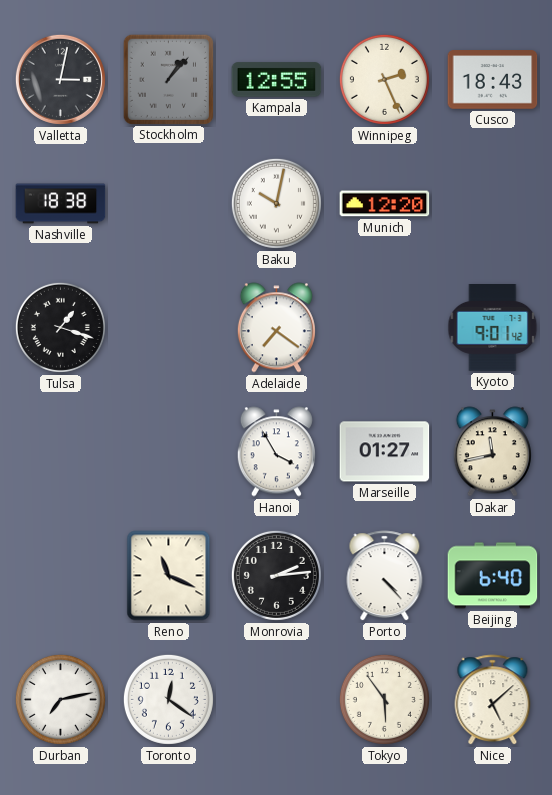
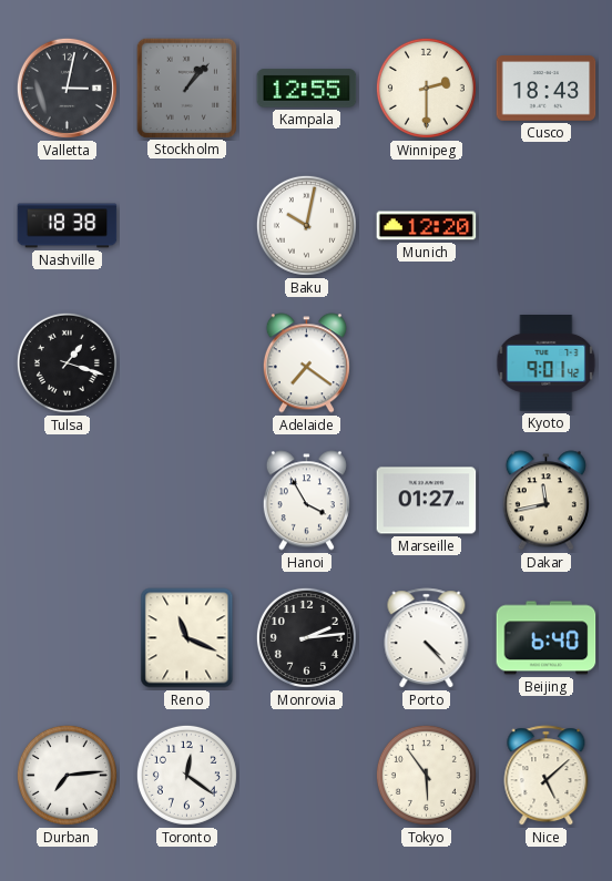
Winnipeg: 2:26 -> 2:30
Durban: 7:13 -> 7:14
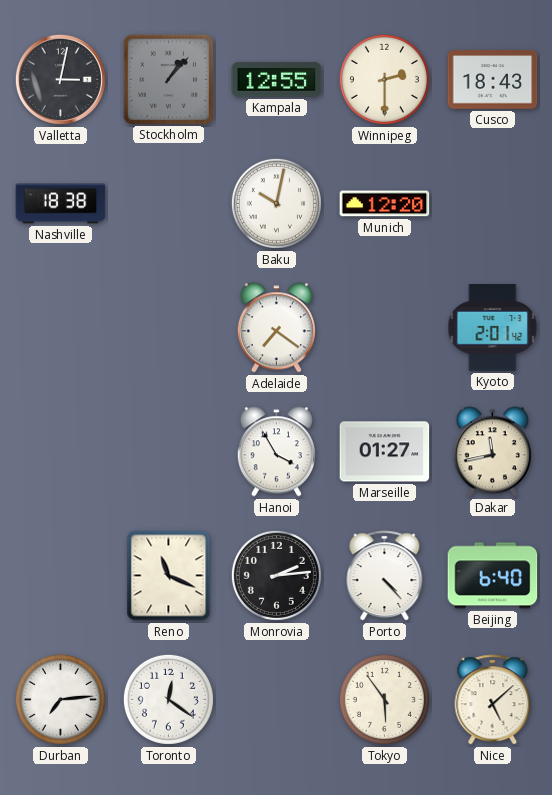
Tulsa: 1:18 -> none
Kyoto: 9:01 -> 2:01
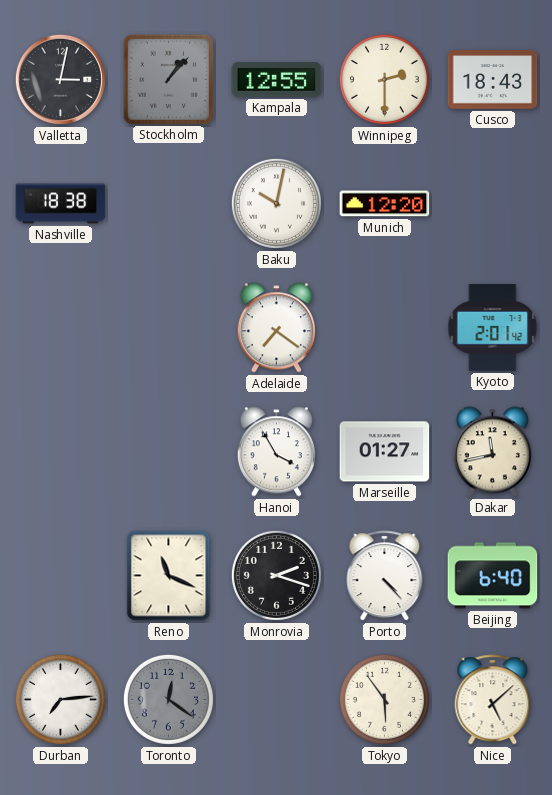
Monrovia: 2:14 -> 2:18
Toronto dial: white -> grey
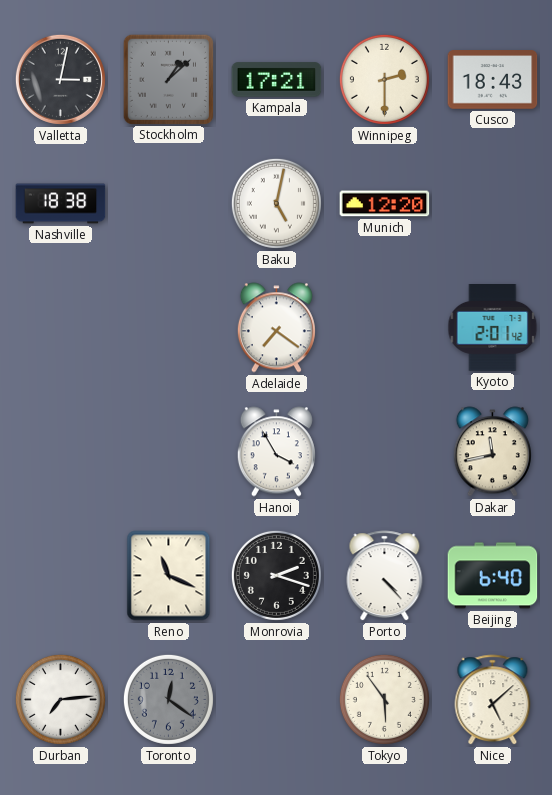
Stockholm: 1:07 -> 1:08
Kampala: 12:55 -> 17:21
Baku: 10:02 -> 5:02
Marseille: 01:27 -> none
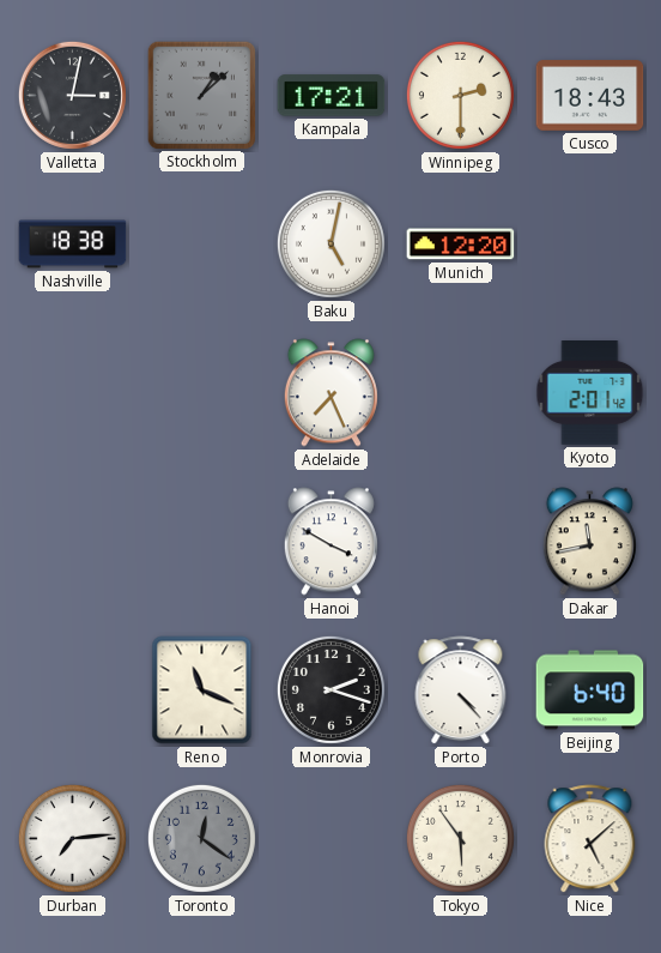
Adelaide: 7:21 -> 7:26
Hanoi: 3:55 -> 3:50
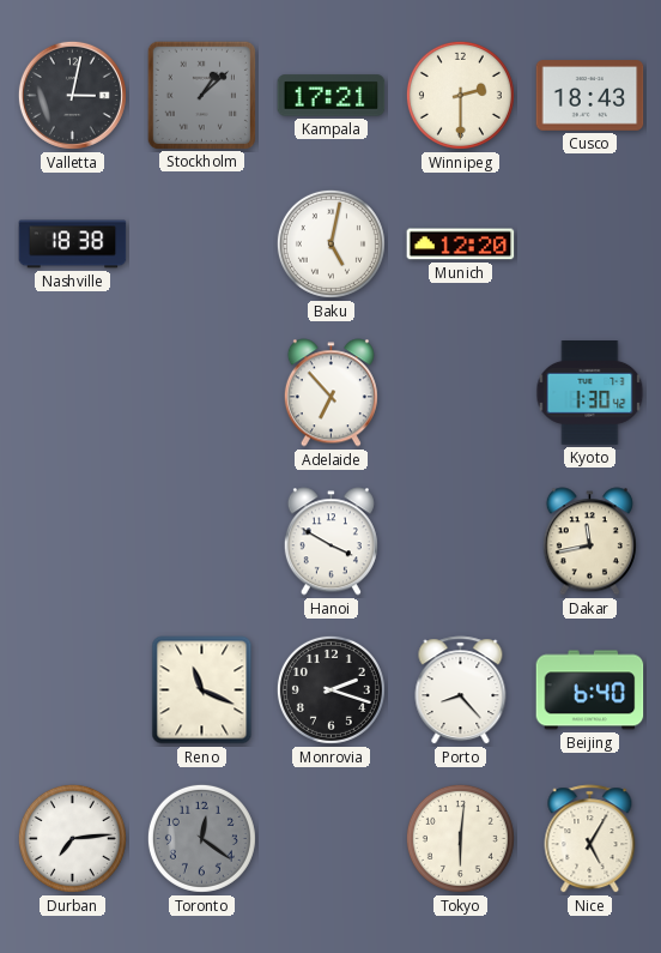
Adelaide: 7:26 -> 6:53
Kyoto: 2:01 -> 1:30
Porto: 4:23 -> 8:23
Tokyo: 5:54 -> 6:01
Nice: 5:08 -> 5:05
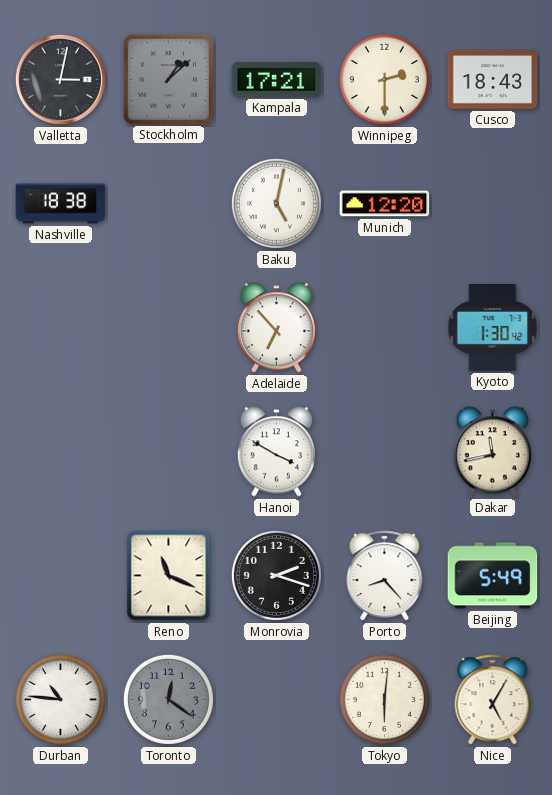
Beijing: 6:40 -> 5:49
Durban: 7:14 -> 10:46
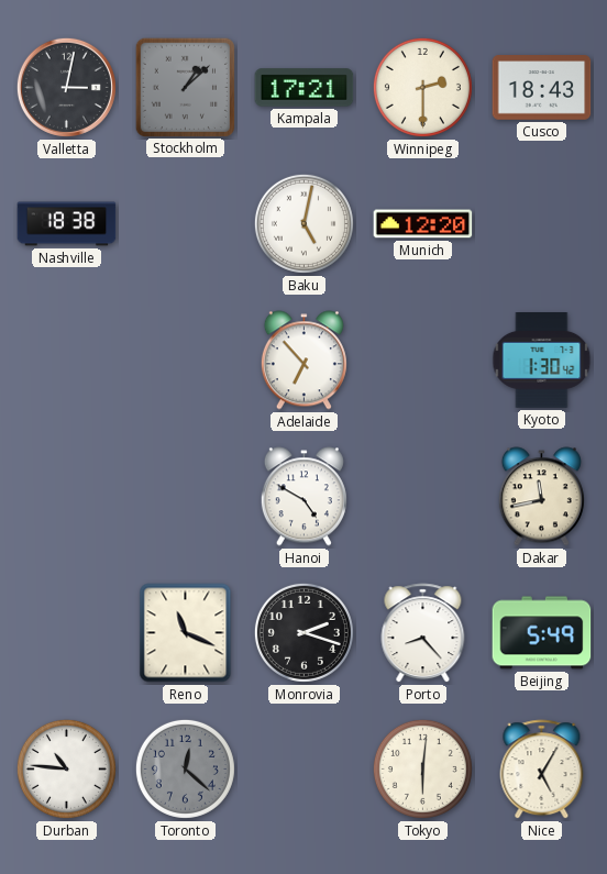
Hanoi: 3:50 -> 4:50
Toronto: 12:21 -> 12:22
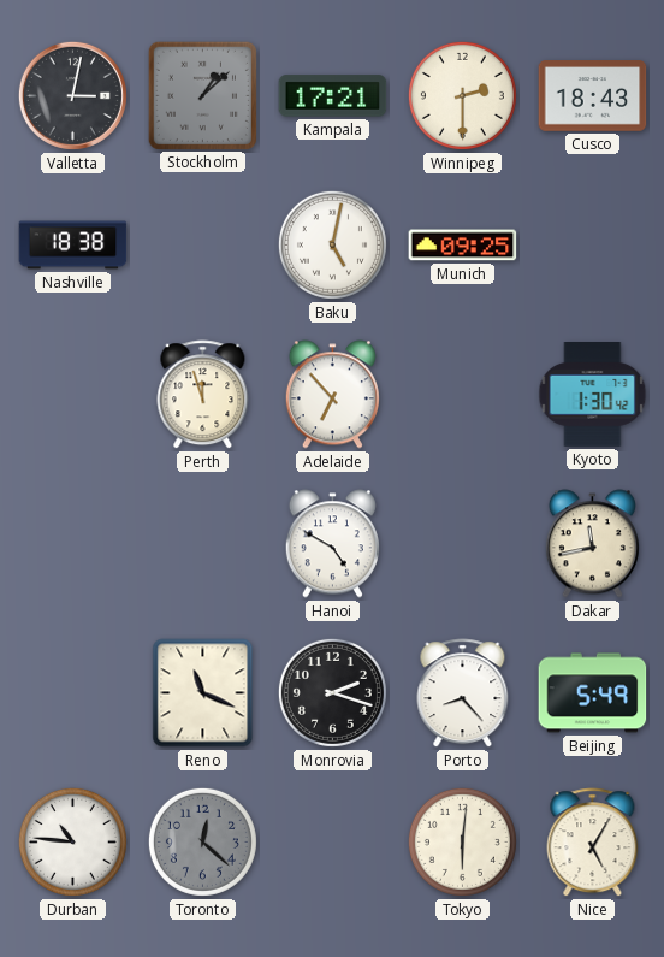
Munich: 12:20 -> 09:25
Perth: none -> 11:57
